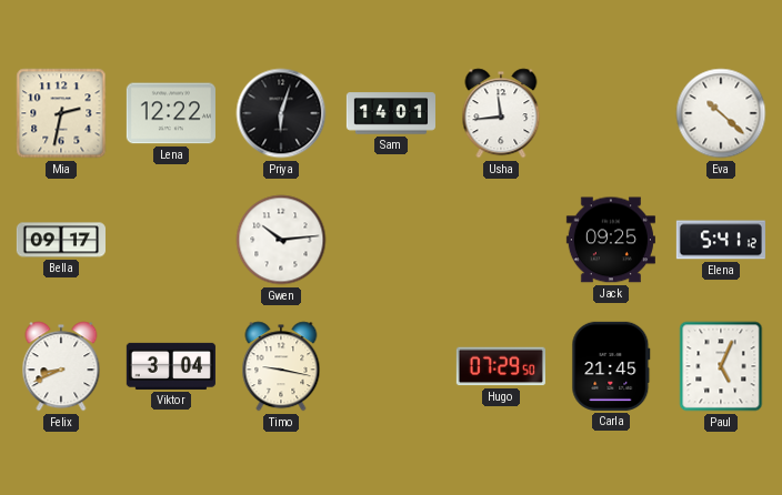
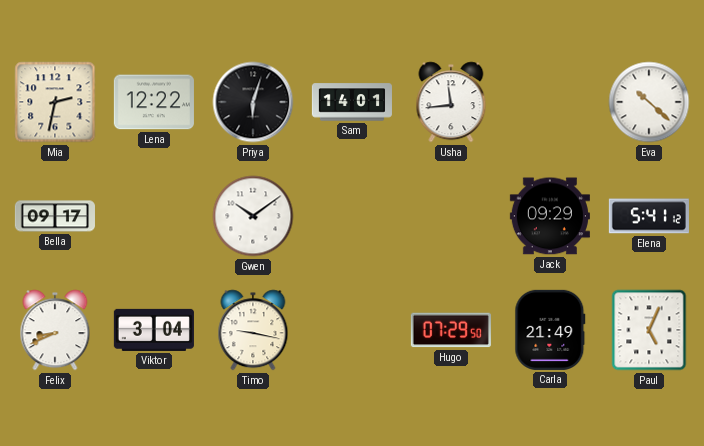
Gwen: 10:14 -> 10:09
Jack: 09:25 -> 09:29
Carla: 21:45 -> 21:49
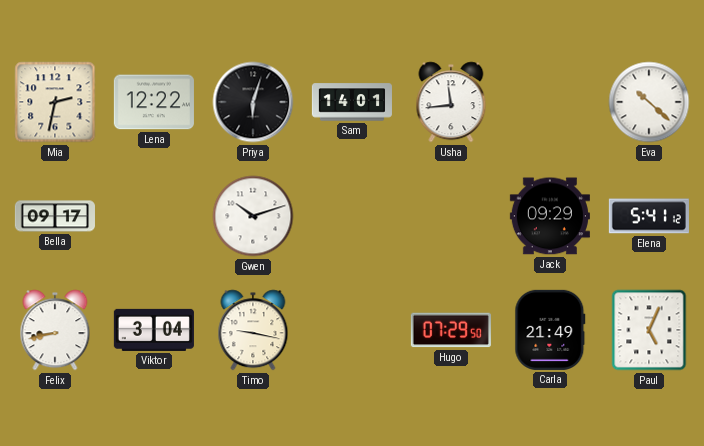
Gwen: 10:09 -> 10:12
Felix: 8:41 -> 8:43
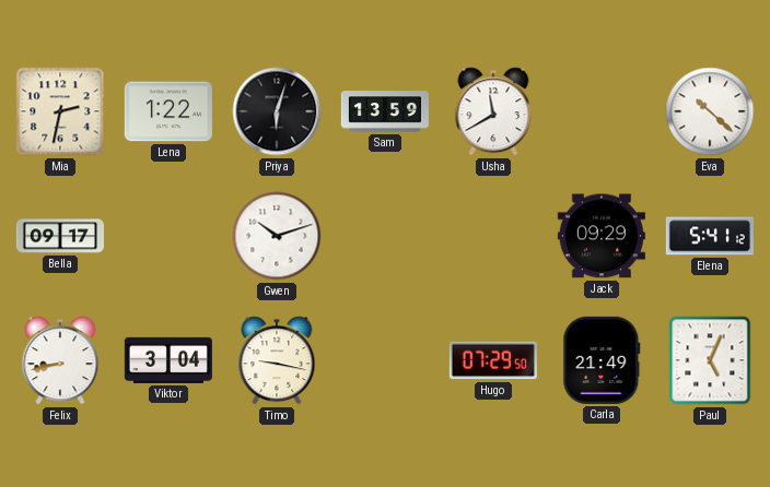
Lena: 12:22 -> 1:22
Sam: 14:01 -> 13:59
Usha: 11:44 -> 11:40
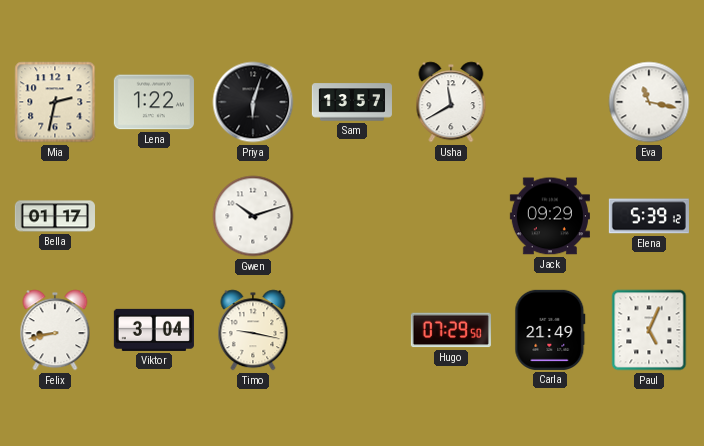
Sam: 13:59 -> 13:57
Eva: 10:22 -> 11:17
Bella: 09:17 -> 01:17
Elena: 5:41 -> 5:39
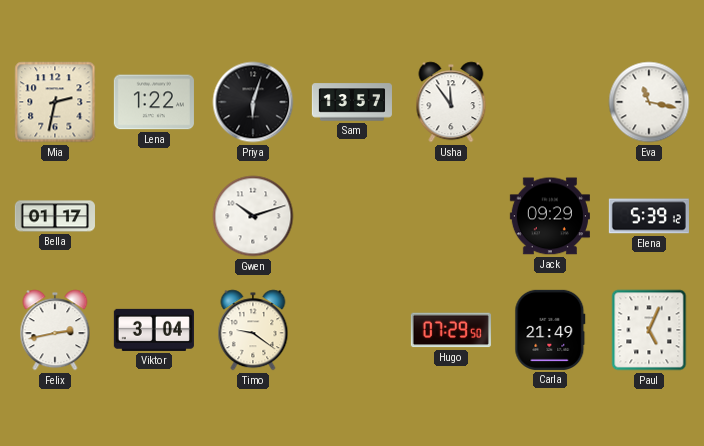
Usha: 11:40 -> 11:54
Felix: 8:43 -> 2:43
Timo: 9:17 -> 9:21
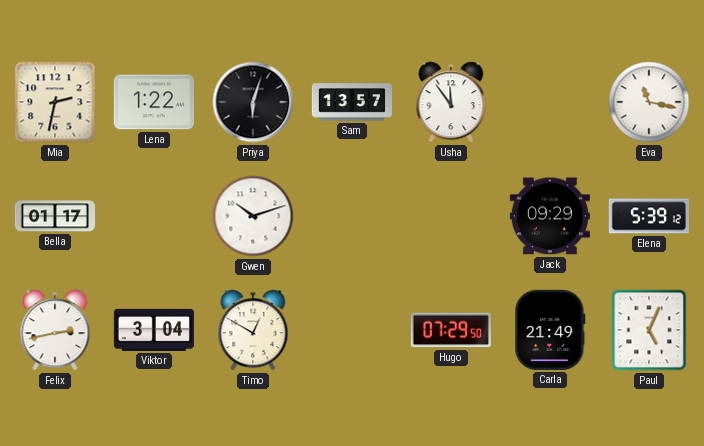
Timo: 9:21 -> 12:50
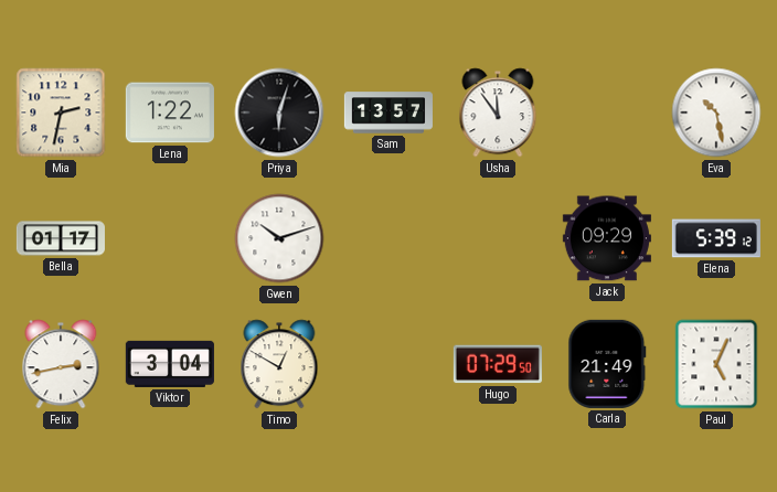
Eva: 11:17 -> 10:28
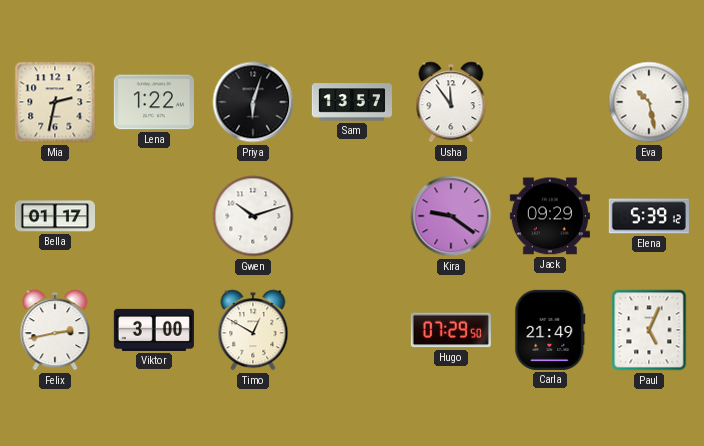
Kira: none -> 9:21
Viktor: 3:04 -> 3:00
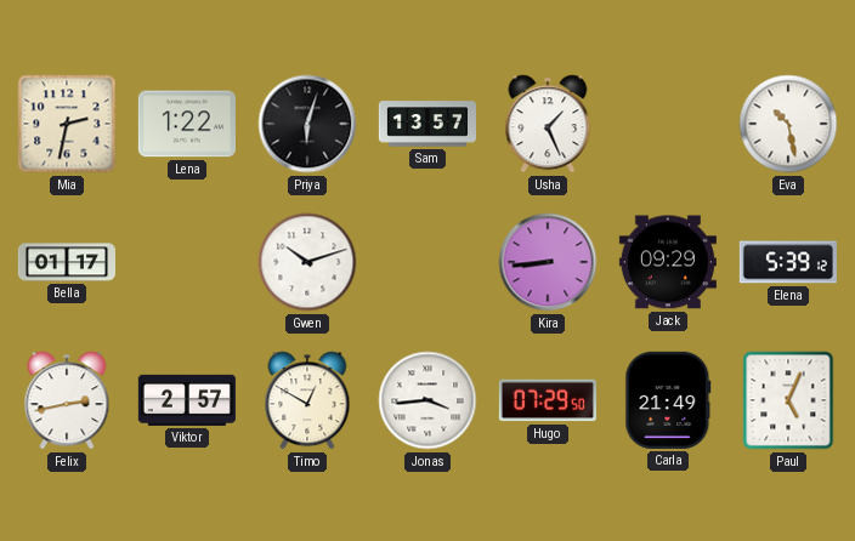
Usha: 11:54 -> 1:26
Kira: 9:21 -> 8:44
Viktor: 3:00 -> 2:57
Jonas: none -> 3:44
